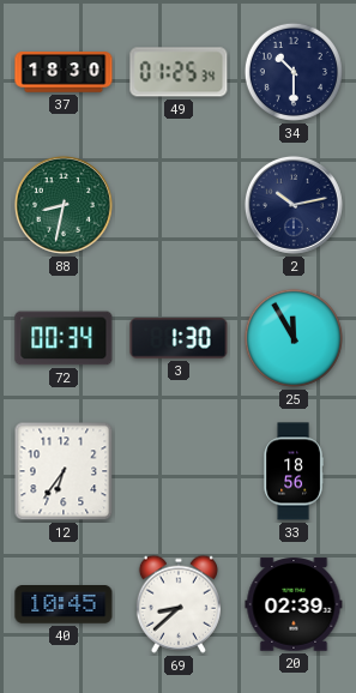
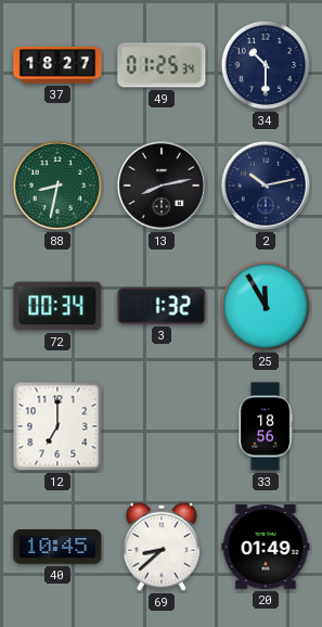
37: 18:30 -> 18:27
13: none -> 8:13
3: 1:30 -> 1:32
12: 6:36 -> 7:00
20: 02:39 -> 01:49
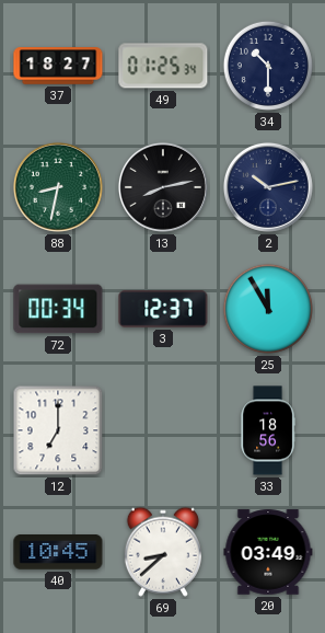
3: 1:32 -> 12:37
20: 01:49 -> 03:49
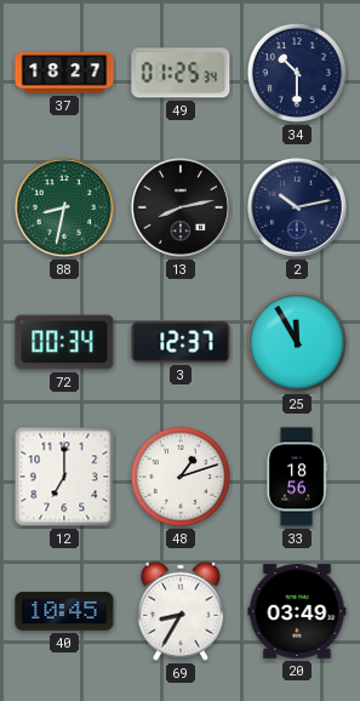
48: none -> 1:12
69: 8:38 -> 8:35
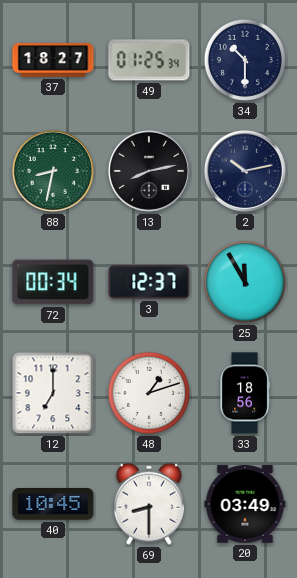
69: 8:35 -> 8:30
